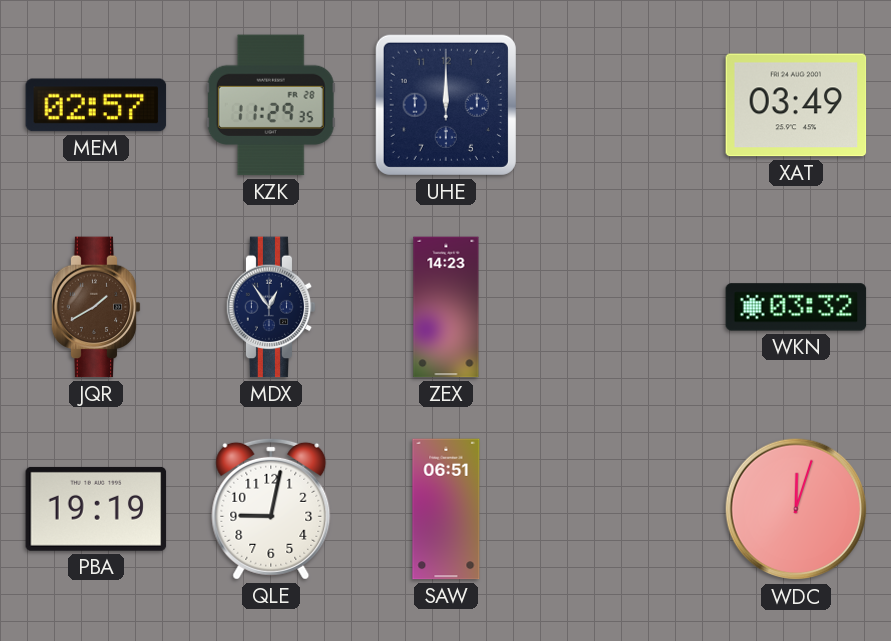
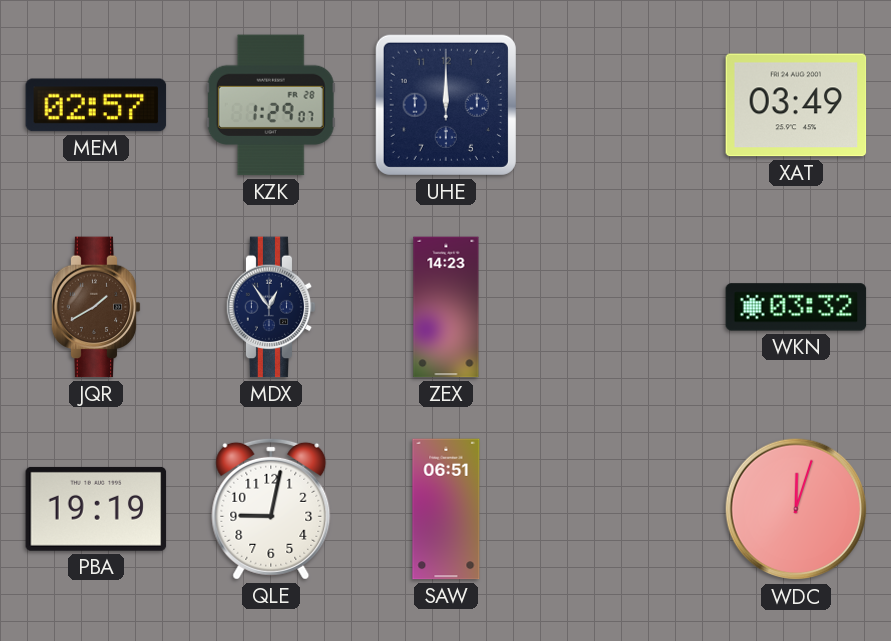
KZK: 11:29 -> 1:29
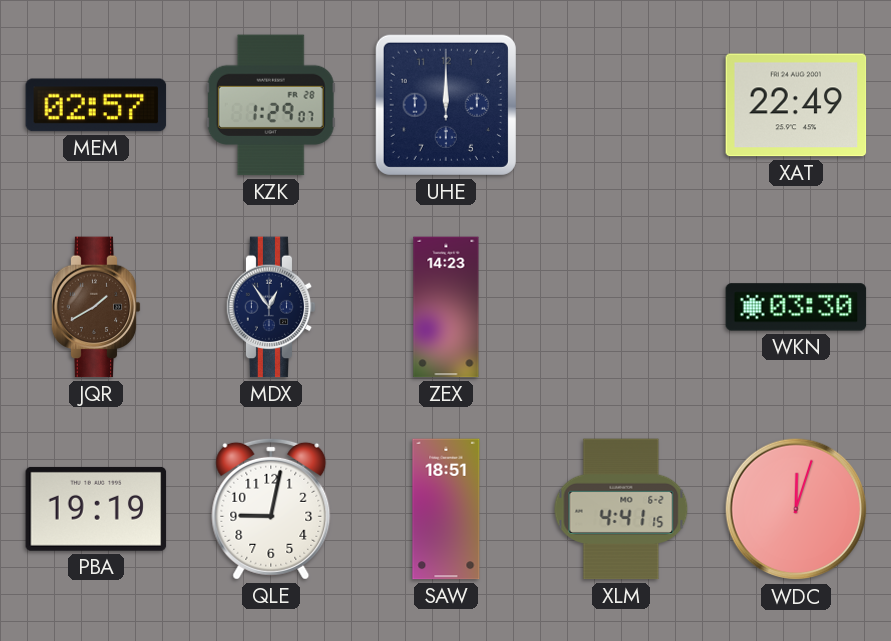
XAT: 03:49 -> 22:49
WKN: 03:32 -> 03:30
SAW: 06:51 -> 18:51
XLM: none -> 4:41
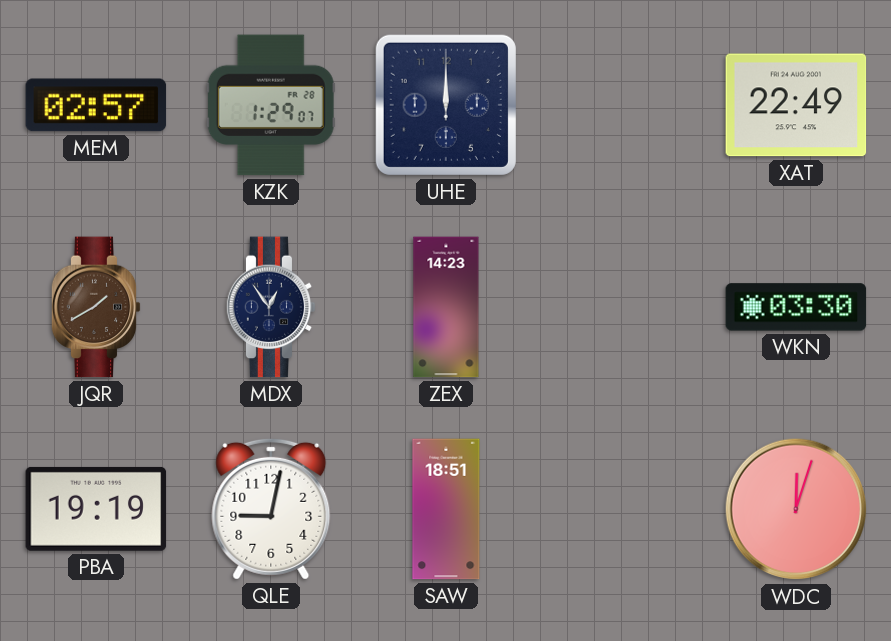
XLM: 4:41 -> none
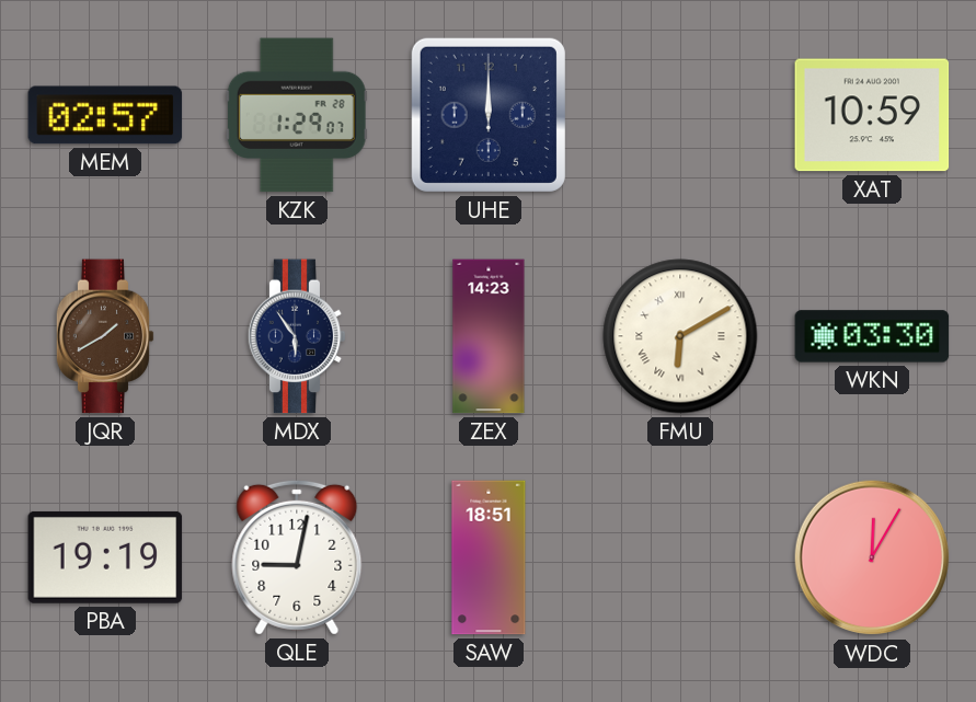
XAT: 22:49 -> 10:59
MDX: 12:54 -> 5:54
FMU: none -> 6:10
WDC: 12:03 -> 12:05
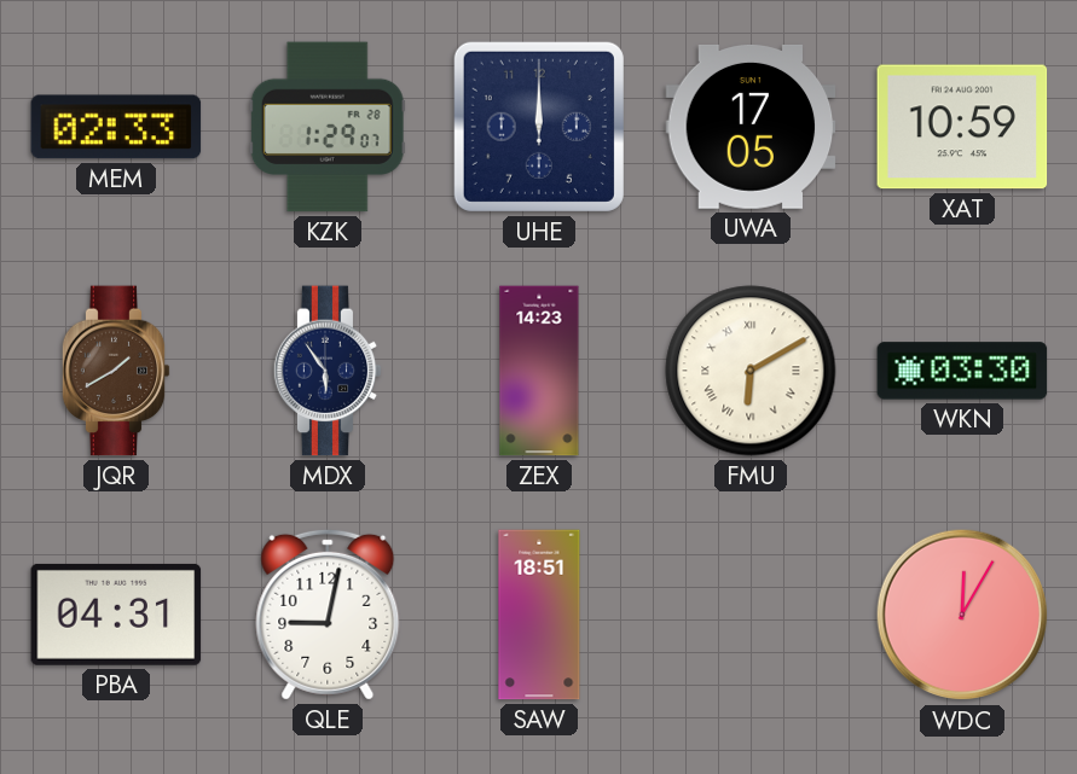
MEM: 02:57 -> 02:33
UWA: none -> 17:05
PBA: 19:19 -> 04:31
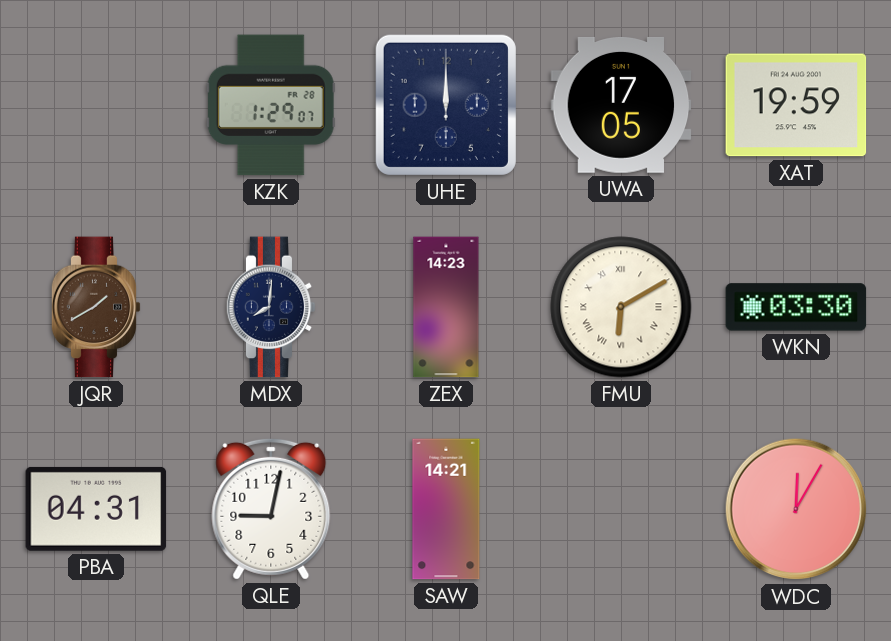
MEM: 02:33 -> none
XAT: 10:59 -> 19:59
MDX: 5:54 -> 8:01
SAW: 18:51 -> 14:21
